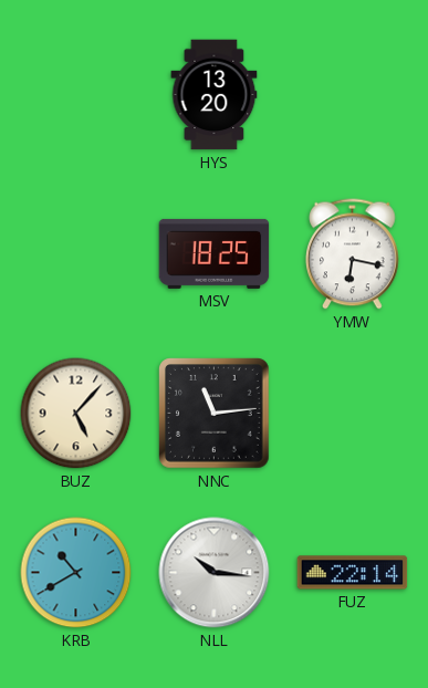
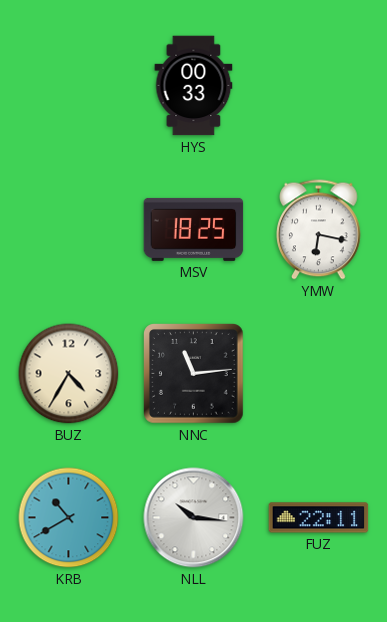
HYS: 13:20 -> 00:33
BUZ: 5:07 -> 4:35
FUZ: 22:14 -> 22:11
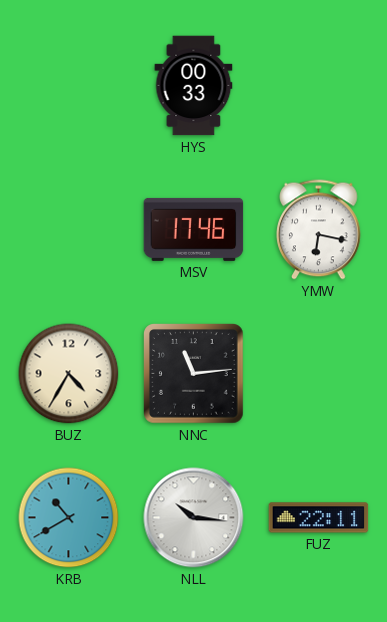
MSV: 18:25 -> 17:46
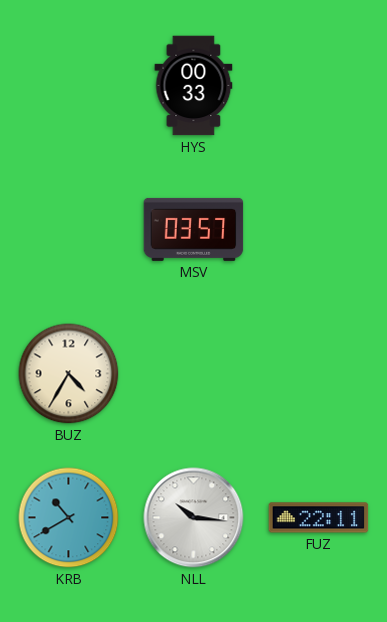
MSV: 17:46 -> 03:57
YMW: 6:17 -> none
NNC: 11:14 -> none
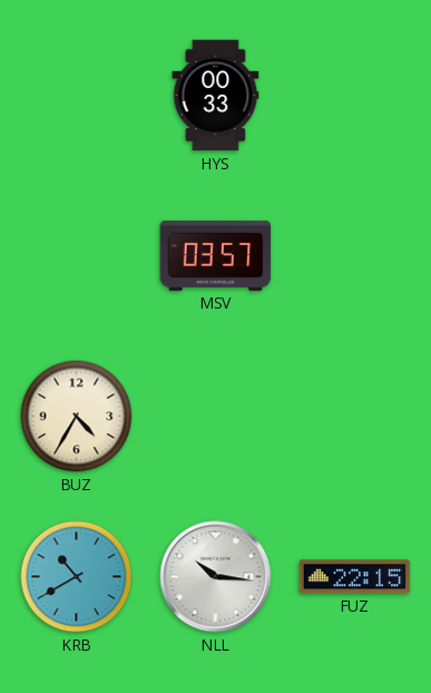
FUZ: 22:11 -> 22:15
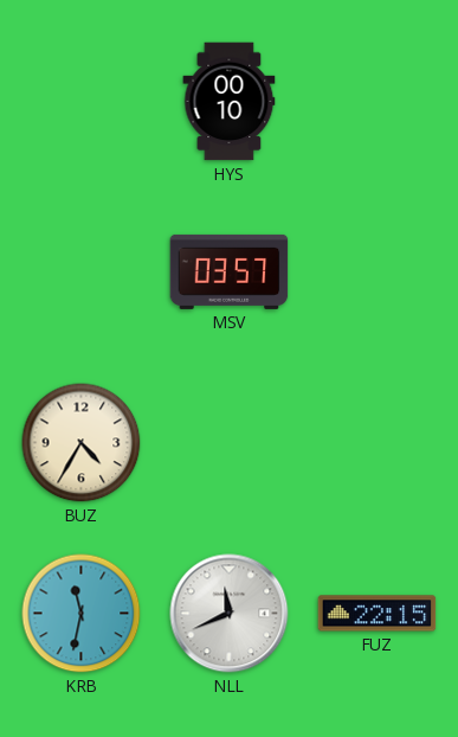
HYS: 00:33 -> 00:10
KRB: 10:40 -> 11:32
NLL: 10:16 -> 11:41
